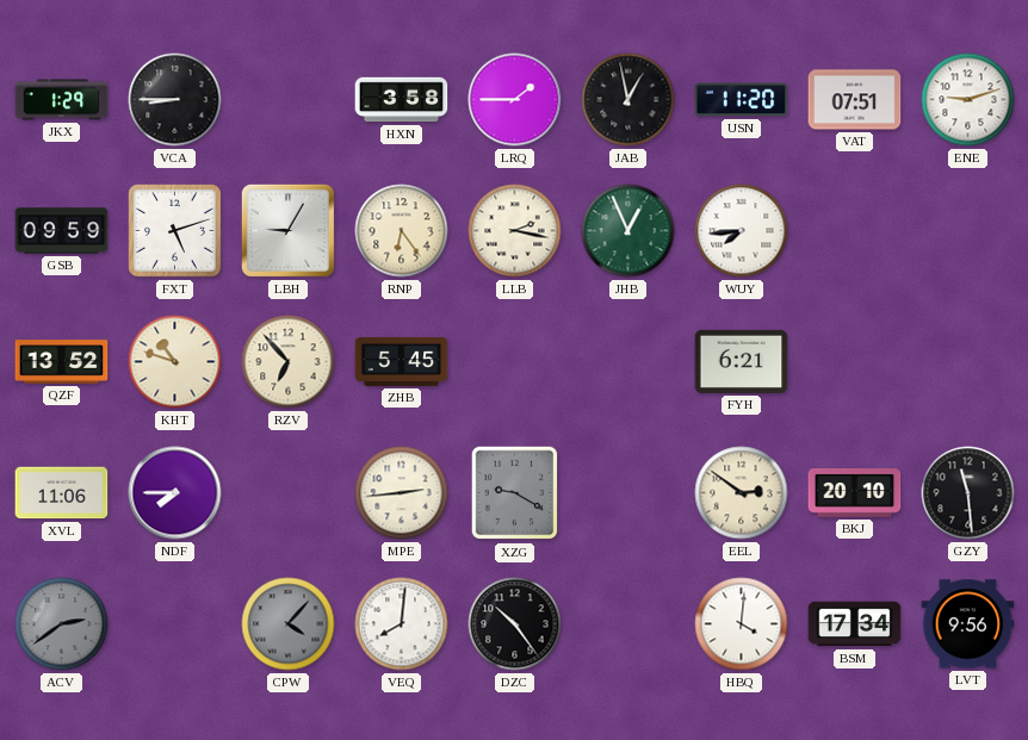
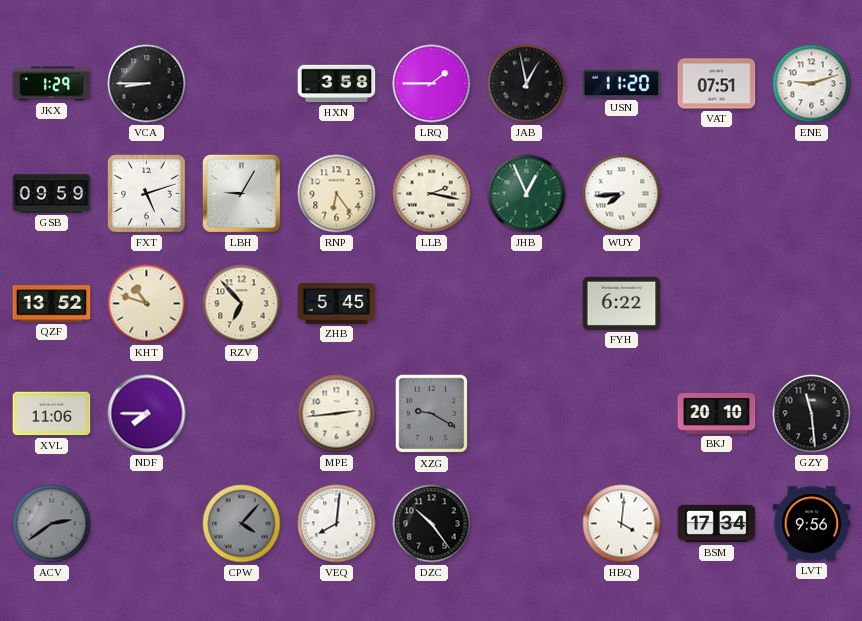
FYH: 6:21 -> 6:22
EEL: 2:51 -> none
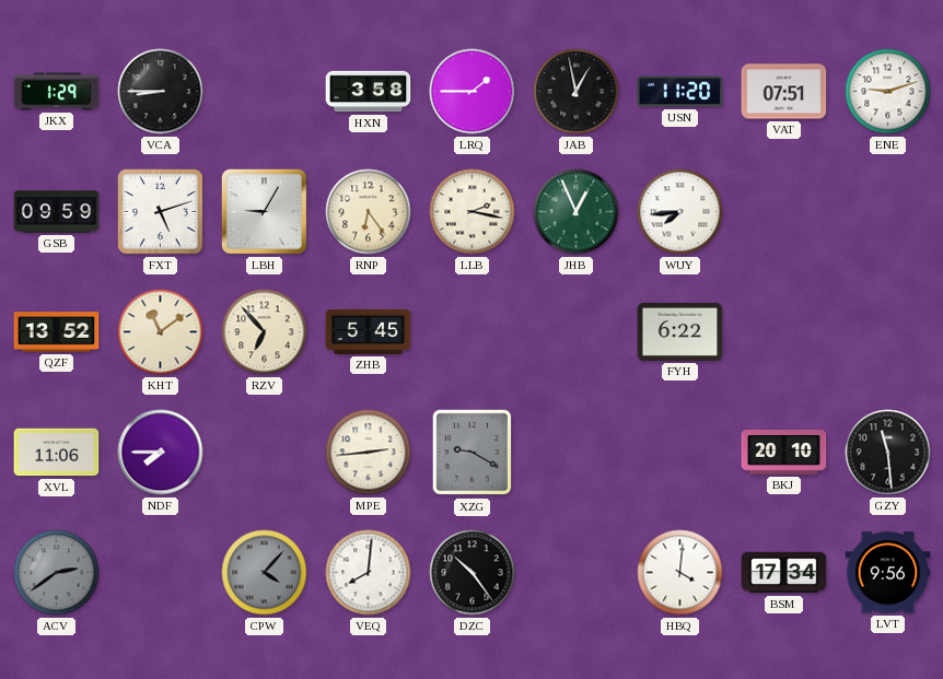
KHT: 10:48 -> 11:09
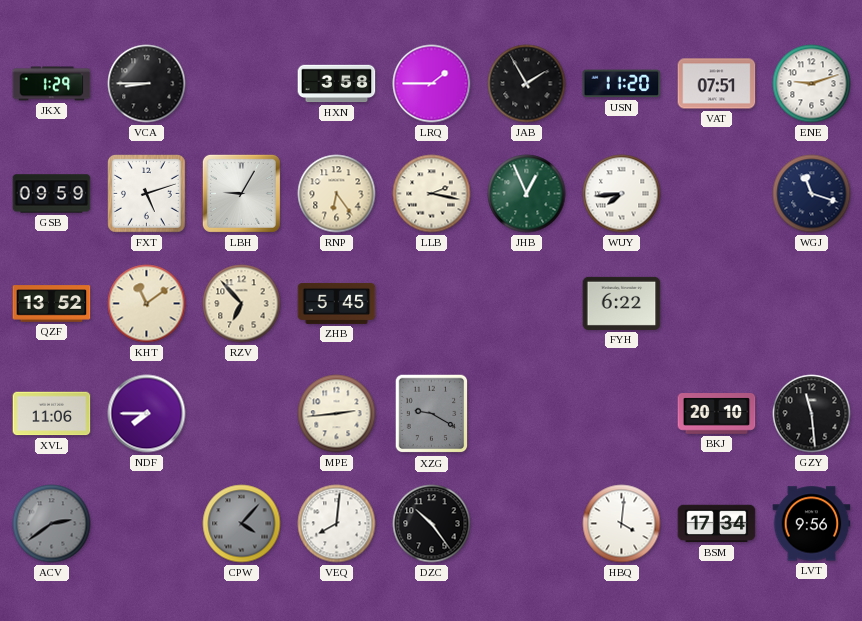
JAB: 12:58 -> 1:55
WGJ: none -> 11:18
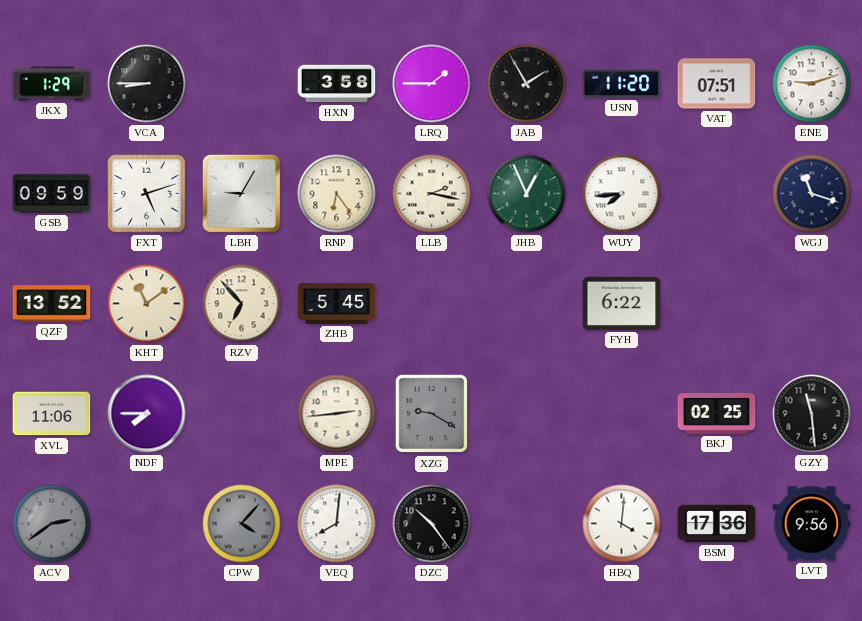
BKJ: 20:10 -> 02:25
BSM: 17:34 -> 17:36
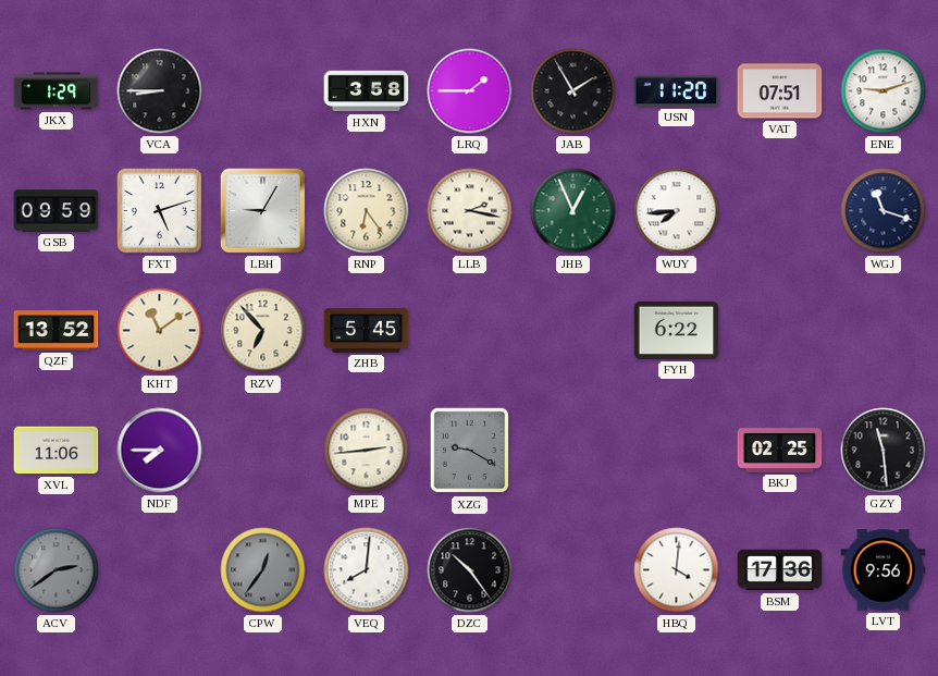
CPW: 4:07 -> 12:36
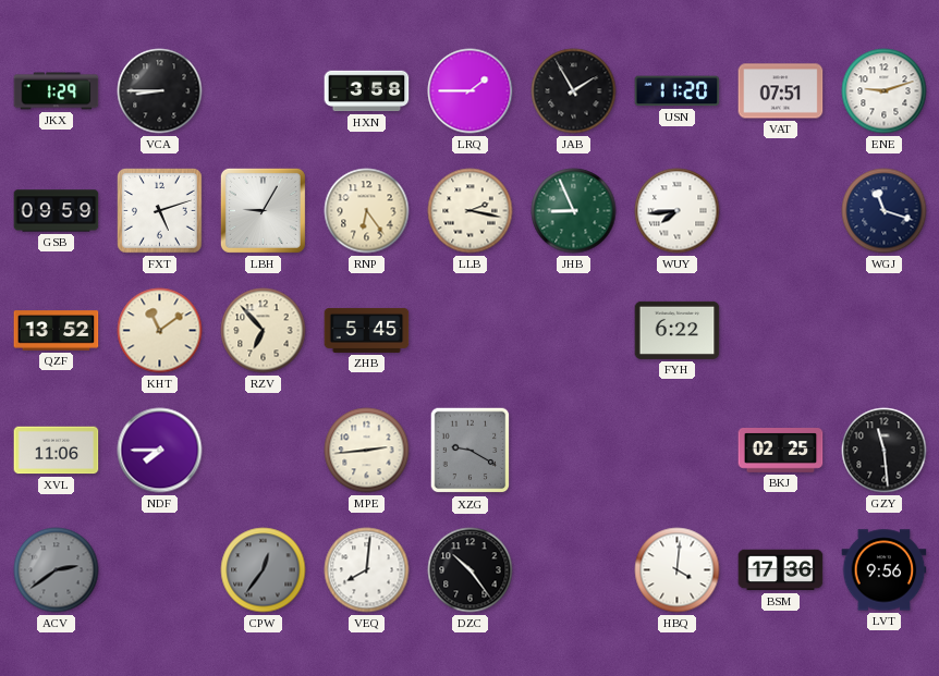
JHB: 12:56 -> 8:56
